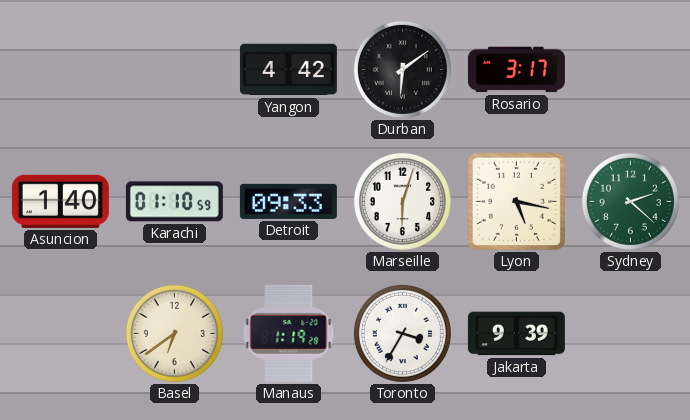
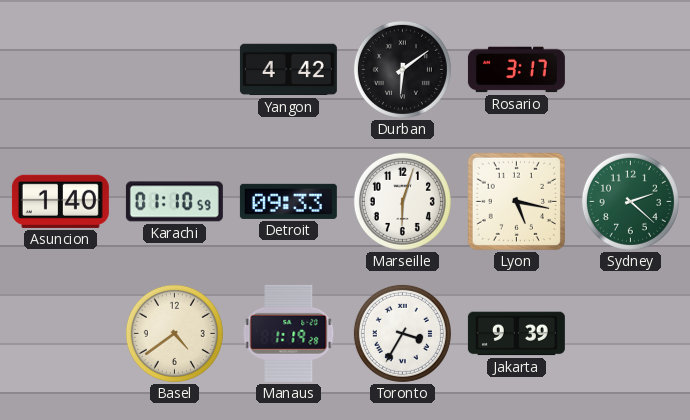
Basel: 6:39 -> 4:39
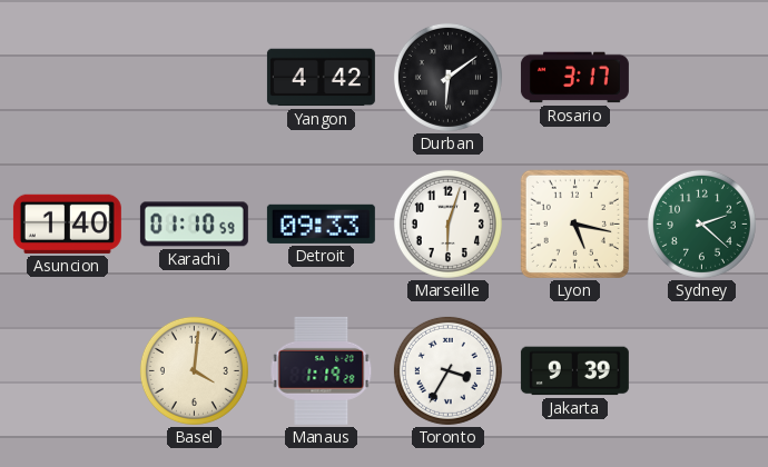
Basel: 4:39 -> 4:01
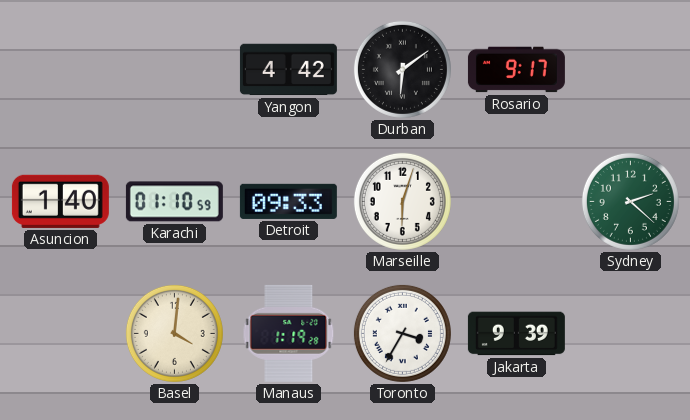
Rosario: 3:17 -> 9:17
Lyon: 5:17 -> none
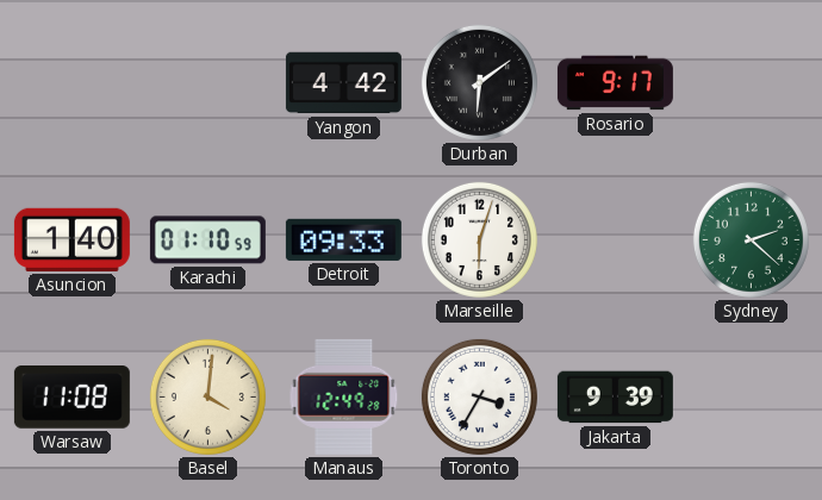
Warsaw: none -> 11:08
Manaus: 1:19 -> 12:49
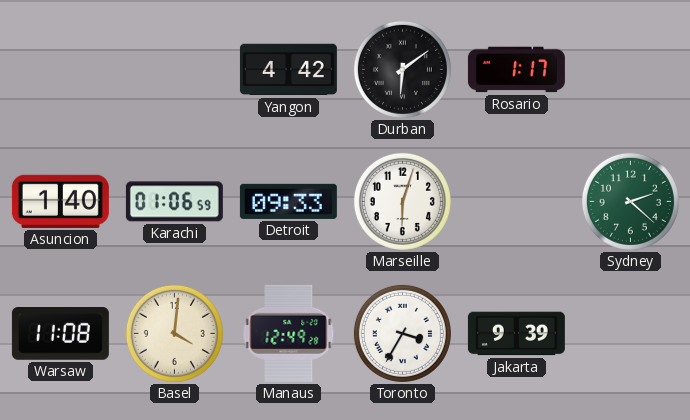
Rosario: 9:17 -> 1:17
Karachi: 01:10 -> 01:06
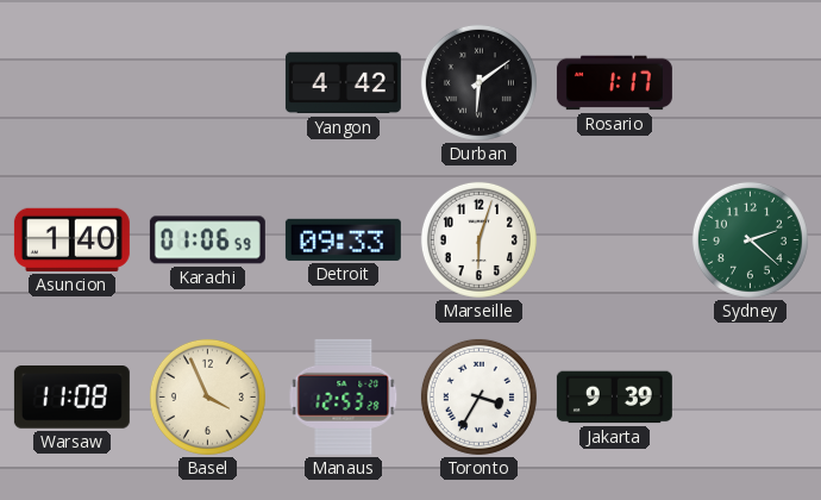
Basel: 4:01 -> 3:56
Manaus: 12:49 -> 12:53
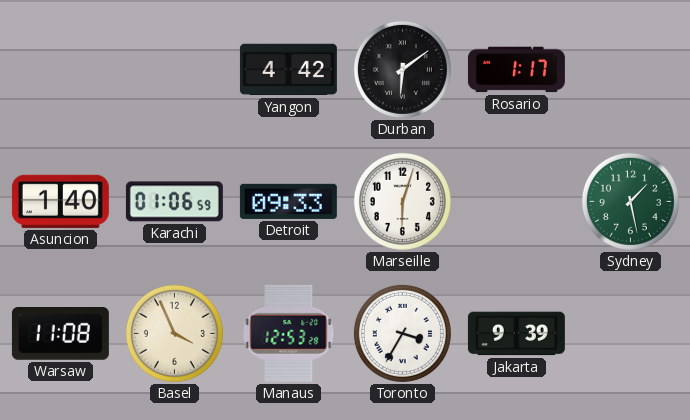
Sydney: 2:22 -> 1:28
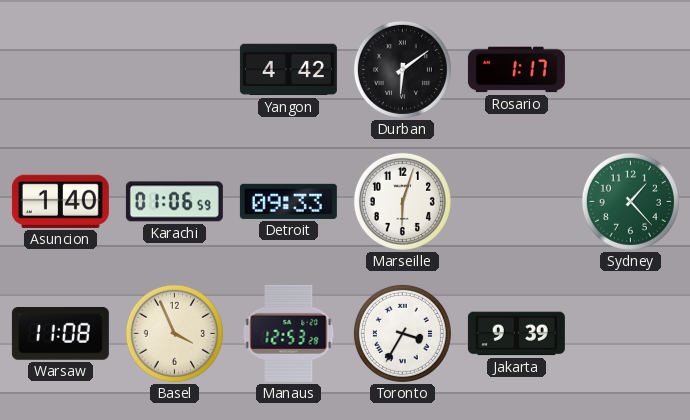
Sydney: 1:28 -> 1:23
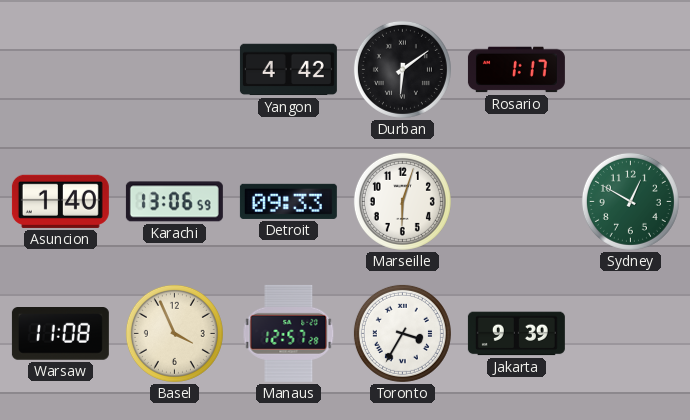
Karachi: 01:06 -> 13:06
Sydney: 1:23 -> 12:50
Manaus: 12:53 -> 12:57
